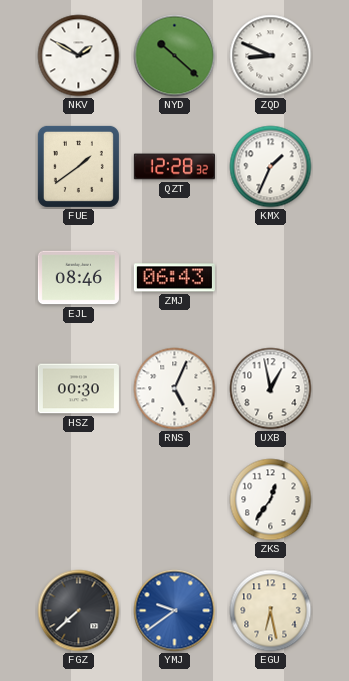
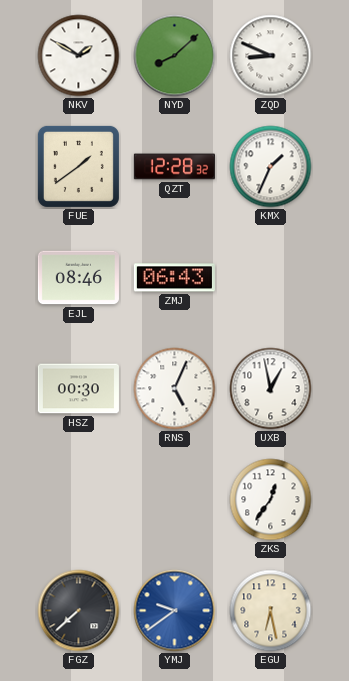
NYD: 10:22 -> 8:08
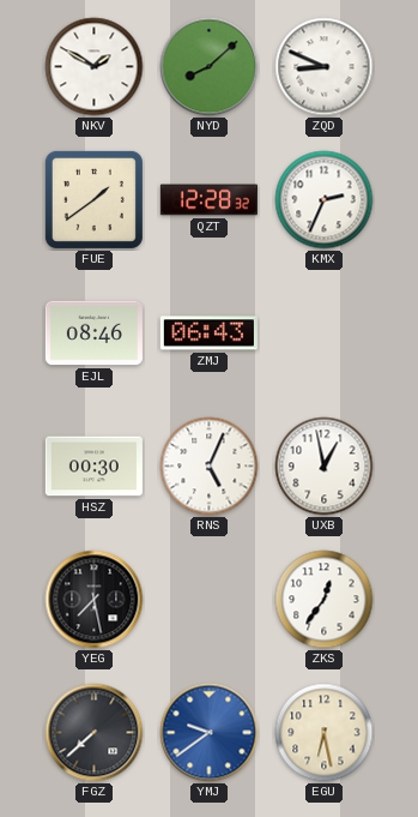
KMX: 1:34 -> 2:34
YEG: none -> 7:28
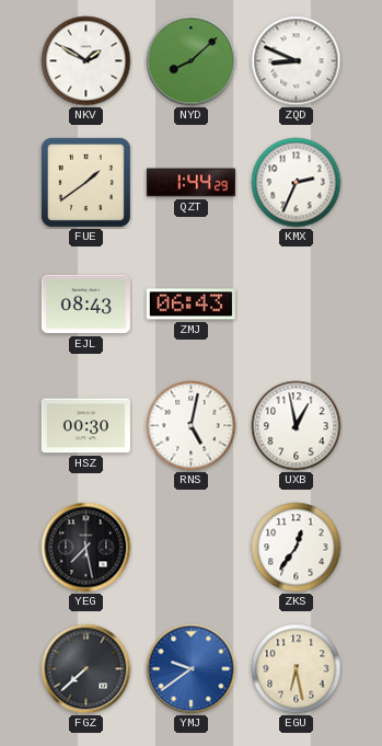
QZT: 12:28 -> 1:44
EJL: 08:46 -> 08:43
RNS: 5:04 -> 5:02
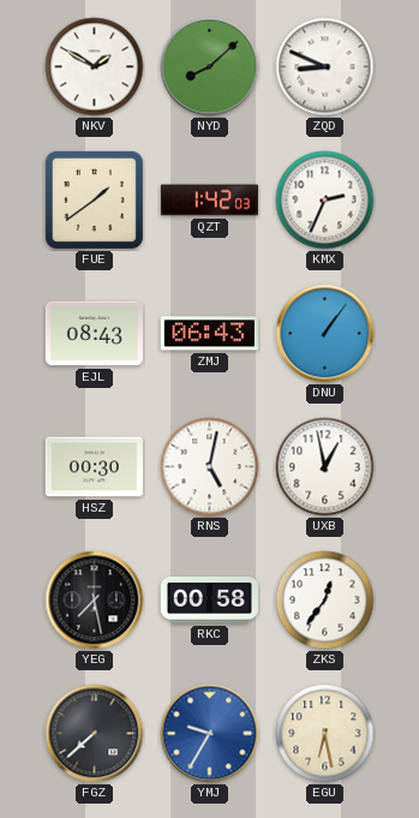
QZT: 1:44 -> 1:42
DNU: none -> 1:06
RKC: none -> 00:58
YMJ: 9:39 -> 9:35
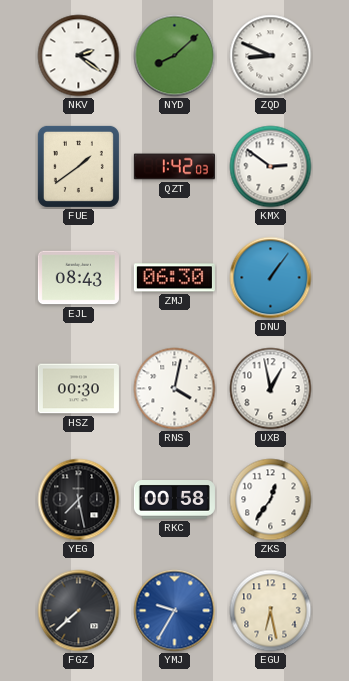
NKV: 1:50 -> 2:21
KMX: 2:34 -> 2:51
ZMJ: 06:43 -> 06:30
RNS: 5:02 -> 4:02
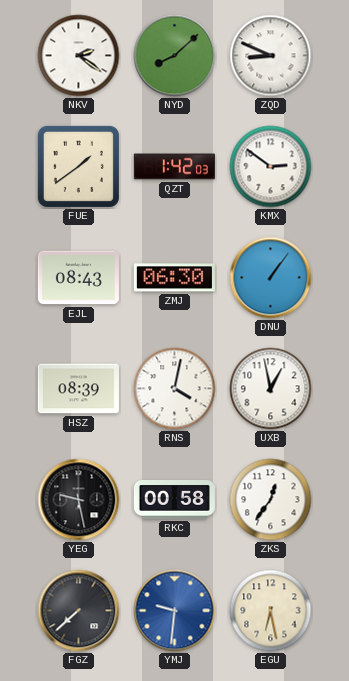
HSZ: 00:30 -> 08:39
YEG: 7:28 -> 9:28
YMJ: 9:35 -> 9:31
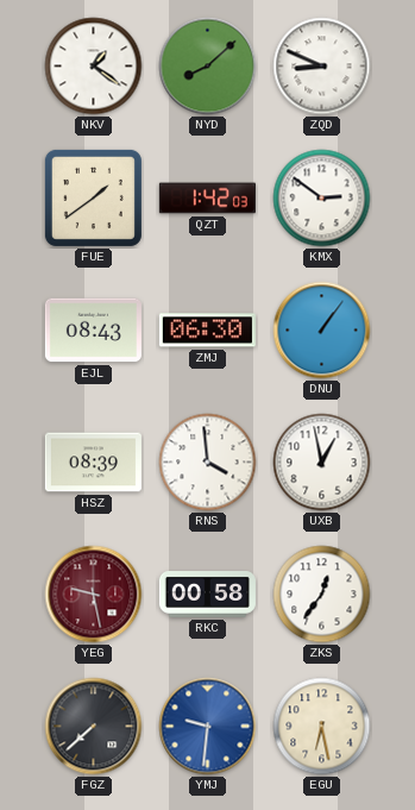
NKV: 2:21 -> 1:21
RNS: 4:02 -> 3:59
YEG dial: black -> burgundy
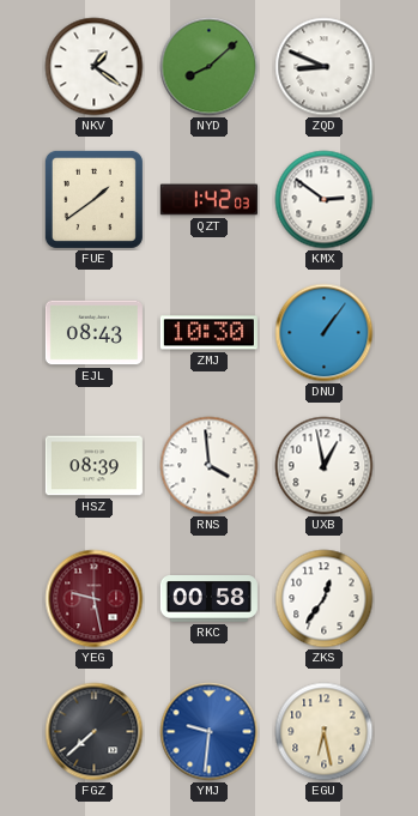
ZMJ: 06:30 -> 10:30
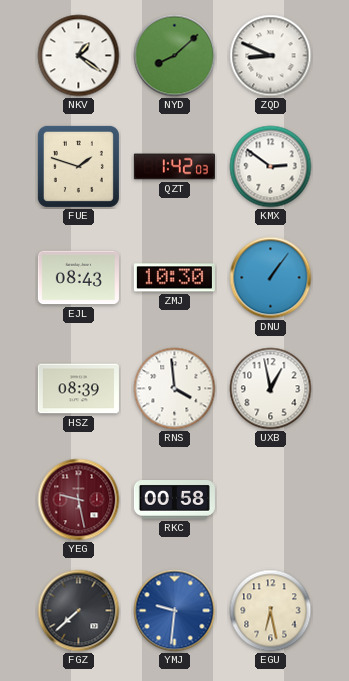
FUE: 1:39 -> 1:48
ZKS: 12:36 -> none
